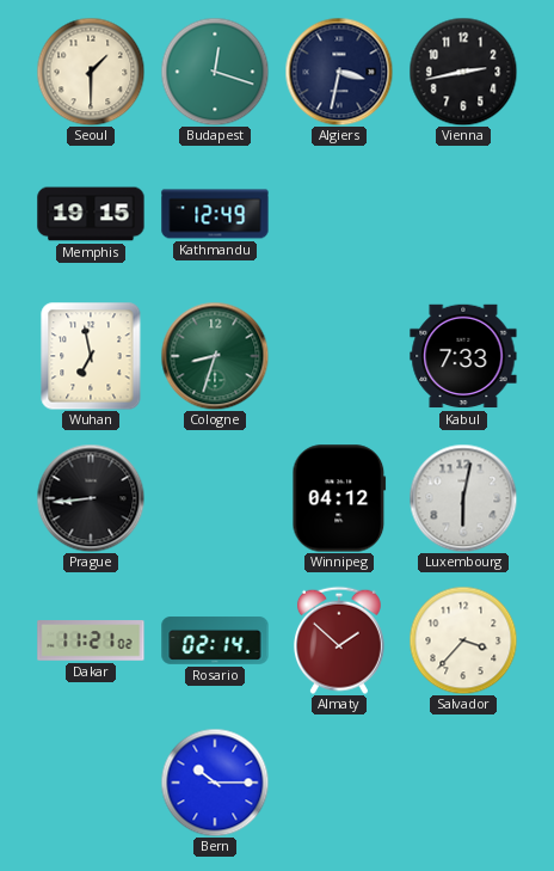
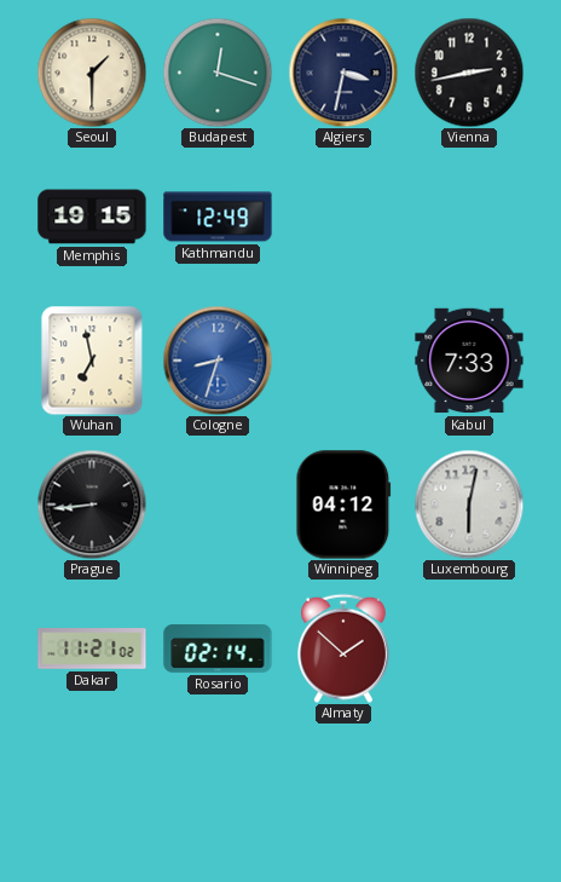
Cologne dial: green -> blue
Salvador: 3:37 -> none
Bern: 10:15 -> none
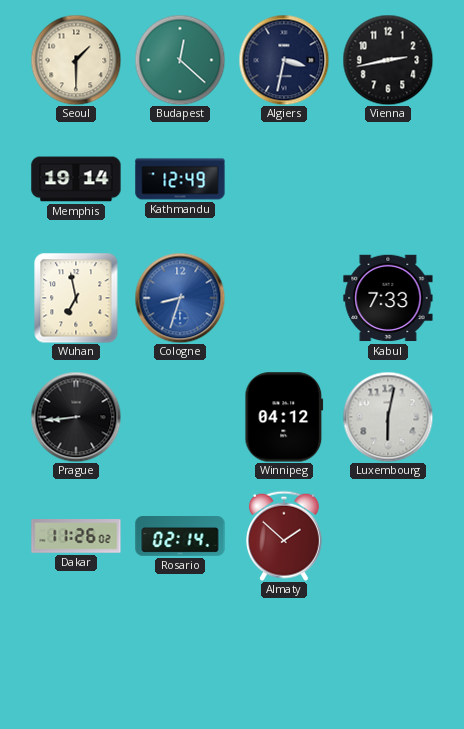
Budapest: 12:18 -> 12:22
Memphis: 19:15 -> 19:14
Dakar: 11:21 -> 11:26
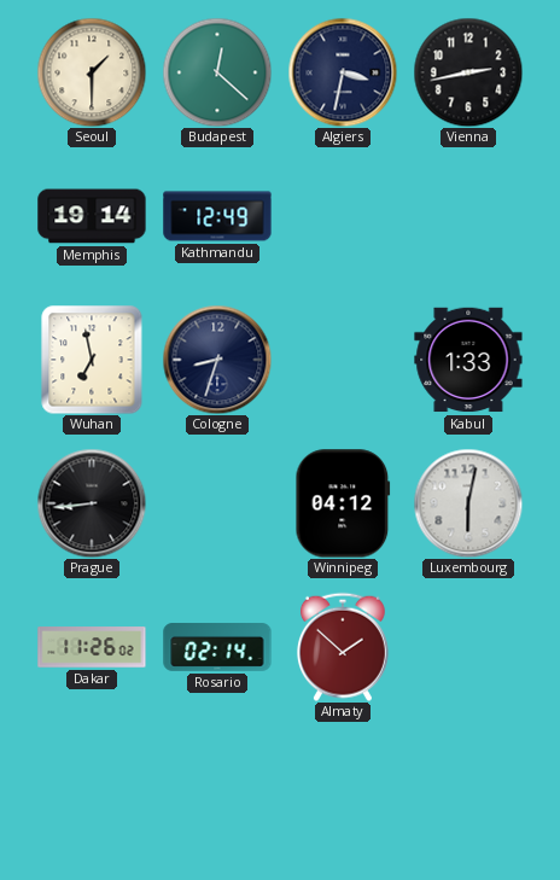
Cologne dial: blue -> navy
Kabul: 7:33 -> 1:33
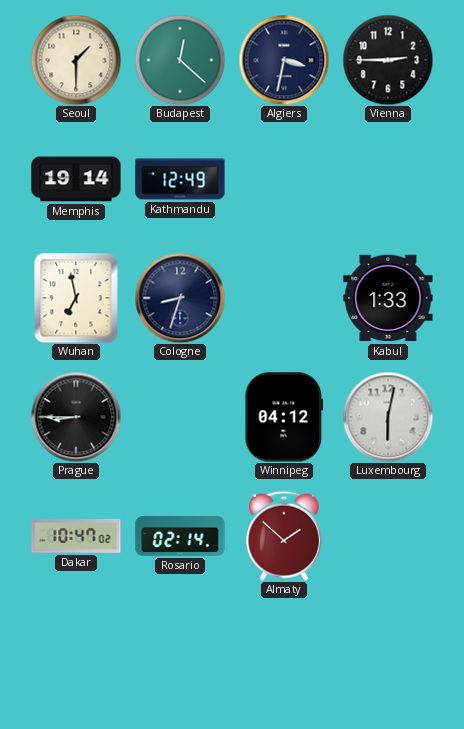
Vienna: 2:43 -> 2:45
Prague: 8:44 -> 8:45
Dakar: 11:26 -> 10:47
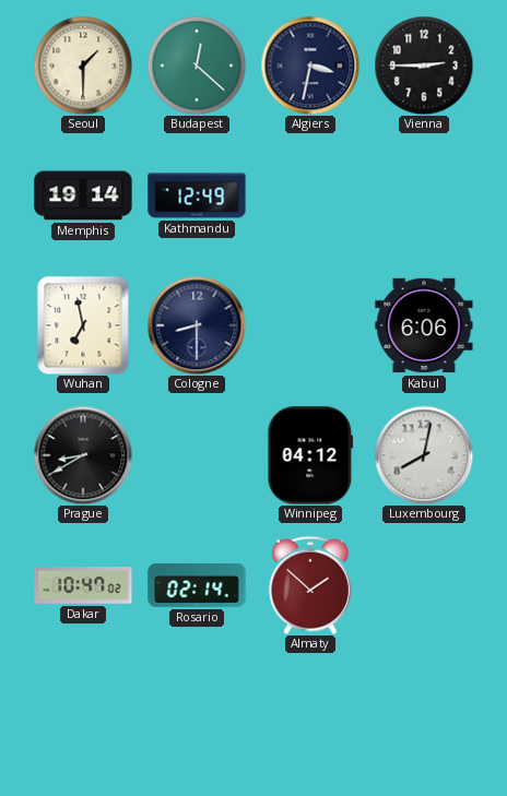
Cologne: 8:33 -> 8:30
Kabul: 1:33 -> 6:06
Prague: 8:45 -> 8:40
Luxembourg: 6:02 -> 8:02
